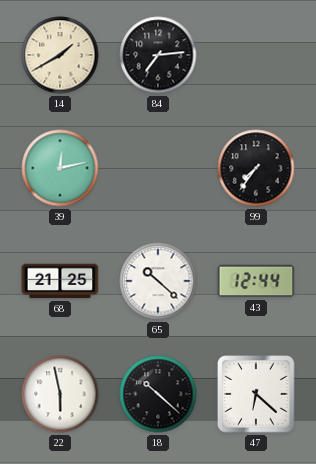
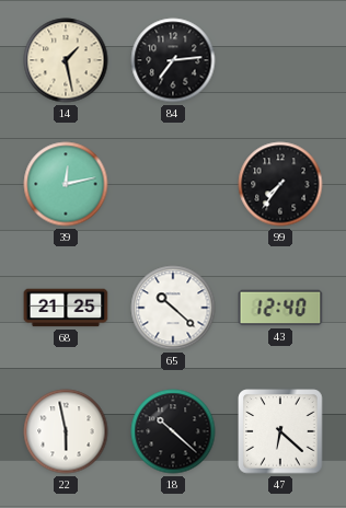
14: 1:40 -> 1:28
43: 12:44 -> 12:40
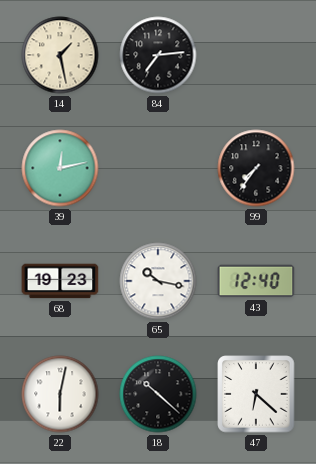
68: 21:25 -> 19:23
65: 10:22 -> 10:17
22: 5:58 -> 6:02
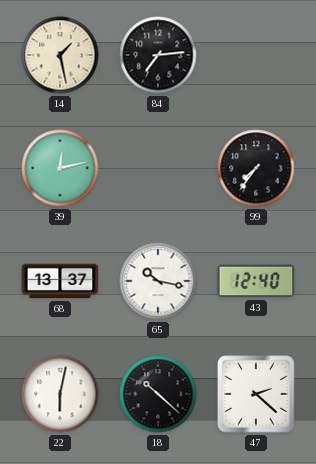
68: 19:23 -> 13:37
47: 6:22 -> 2:22
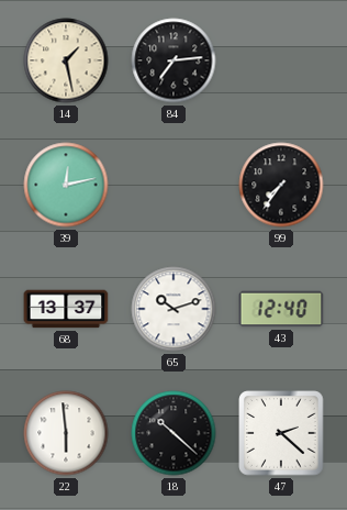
65: 10:17 -> 10:12
22: 6:02 -> 5:59
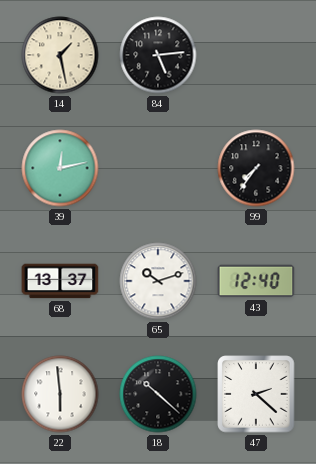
84: 7:14 -> 5:14
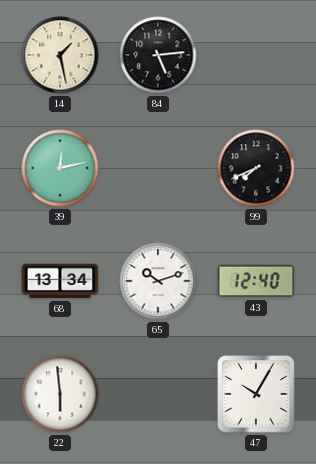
99: 7:36 -> 7:41
68: 13:37 -> 13:34
18: 10:22 -> none
47: 2:22 -> 10:05
